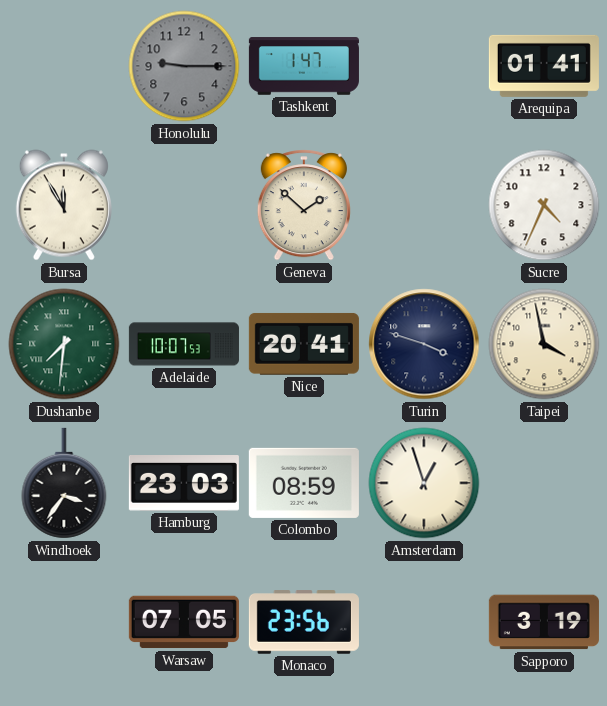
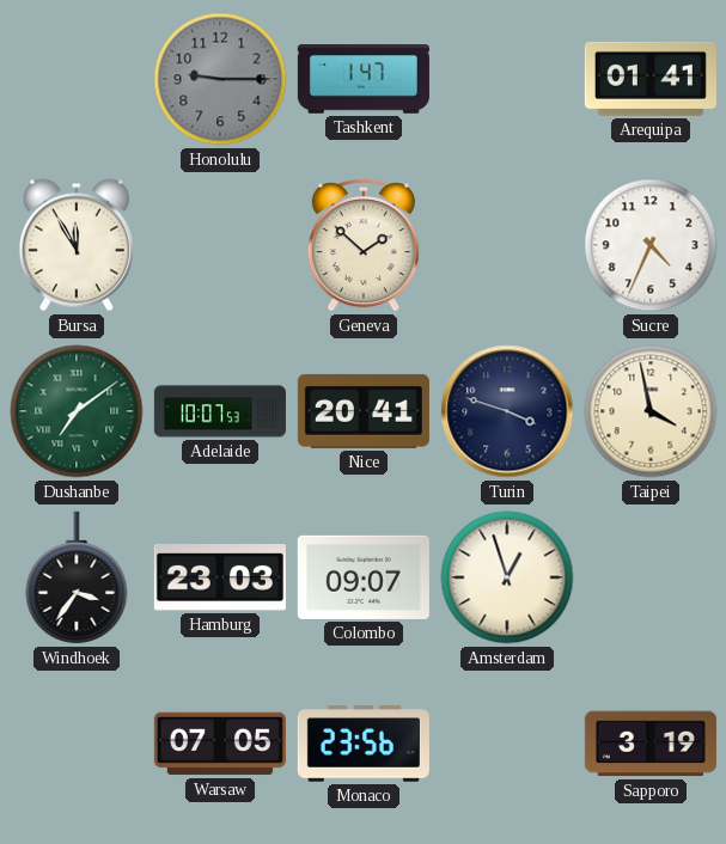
Dushanbe: 7:31 -> 7:09
Colombo: 08:59 -> 09:07
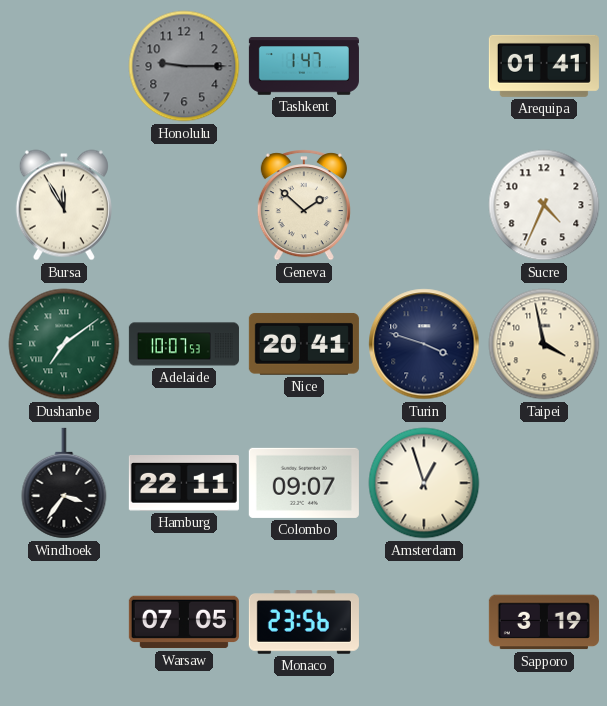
Hamburg: 23:03 -> 22:11
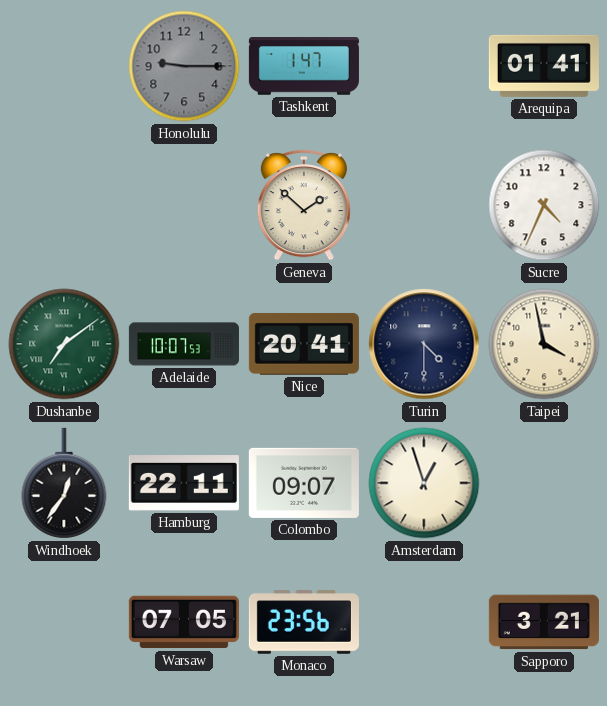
Bursa: 11:55 -> none
Turin: 3:48 -> 4:30
Windhoek: 3:36 -> 12:36
Sapporo: 3:19 -> 3:21
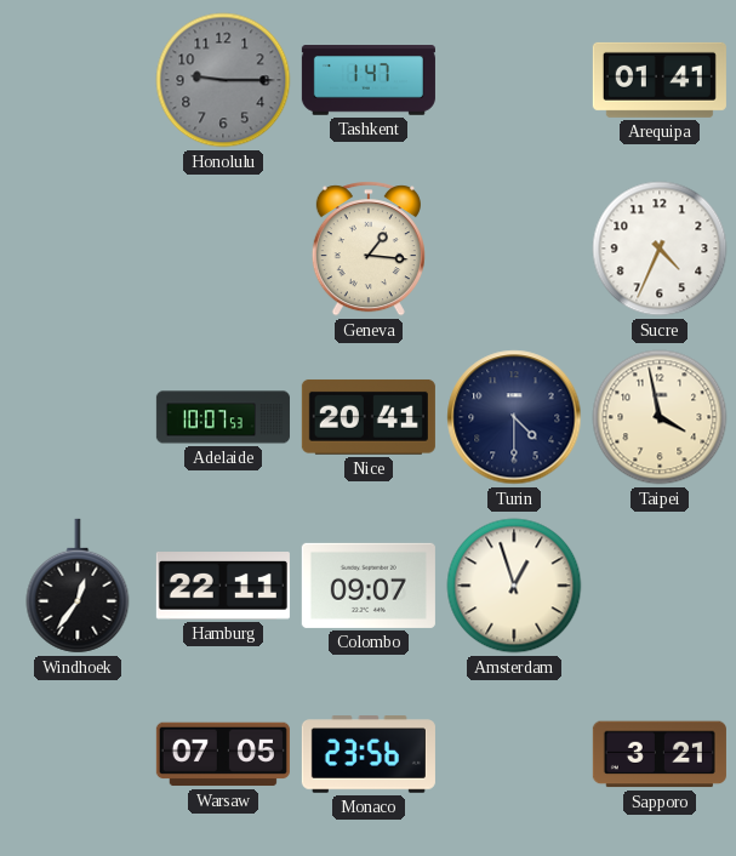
Geneva: 1:52 -> 1:16
Dushanbe: 7:09 -> none
